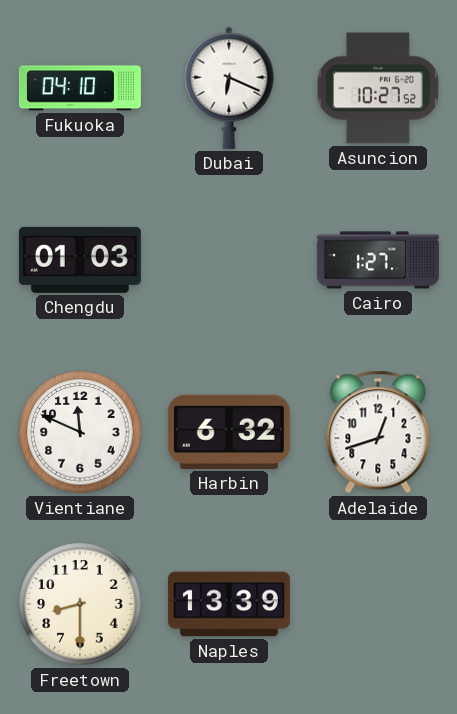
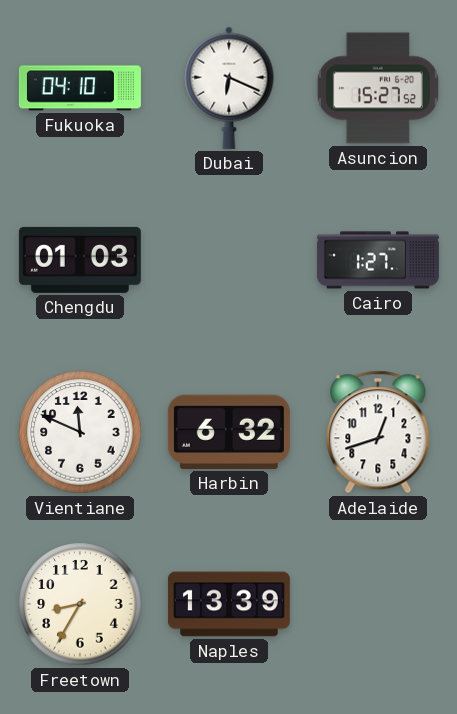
Asuncion: 10:27 -> 15:27
Freetown: 8:30 -> 8:35
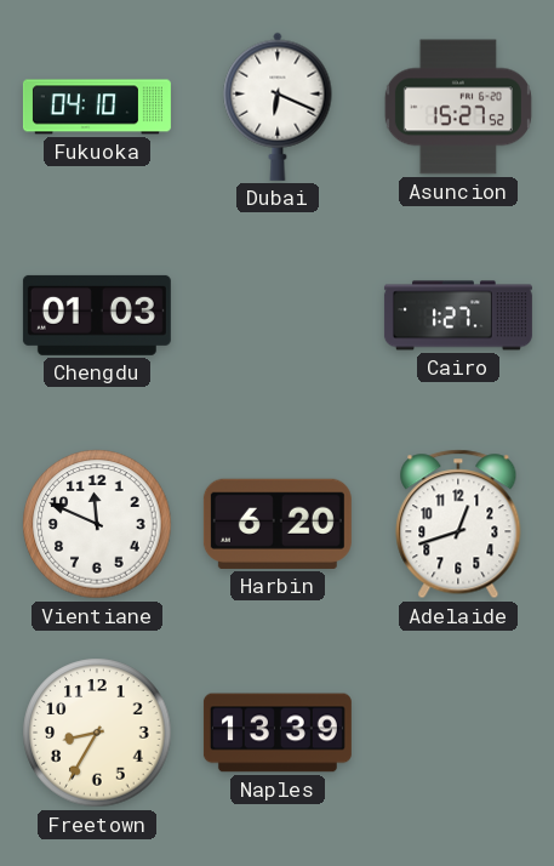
Harbin: 6:32 -> 6:20
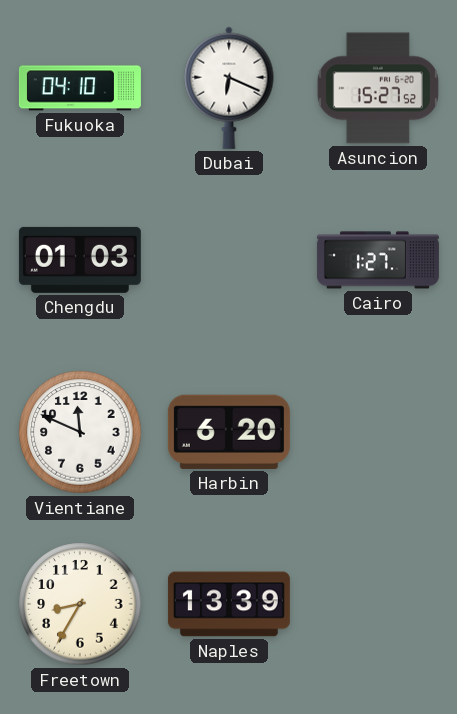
Adelaide: 12:42 -> none
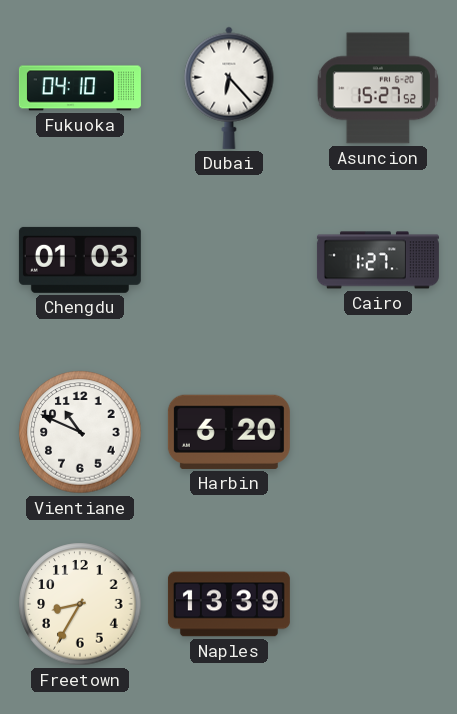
Dubai: 6:19 -> 6:23
Vientiane: 11:49 -> 10:49
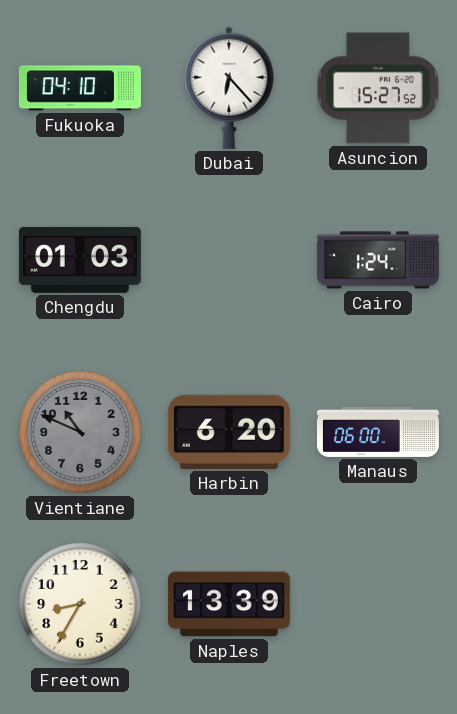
Cairo: 1:27 -> 1:24
Vientiane dial: white -> grey
Manaus: none -> 06:00
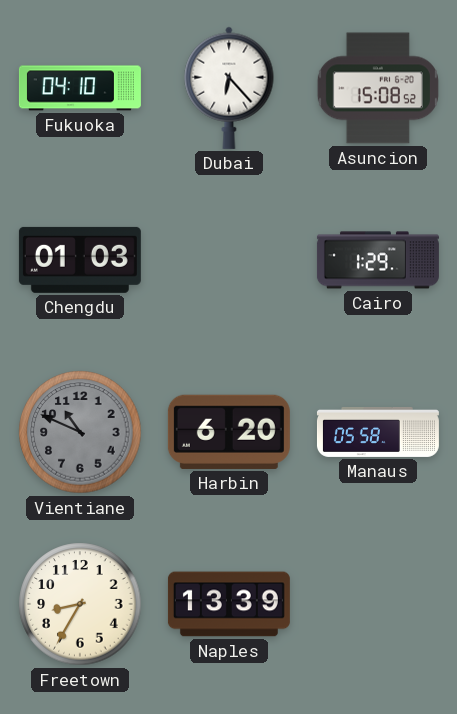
Asuncion: 15:27 -> 15:08
Cairo: 1:24 -> 1:29
Manaus: 06:00 -> 05:58
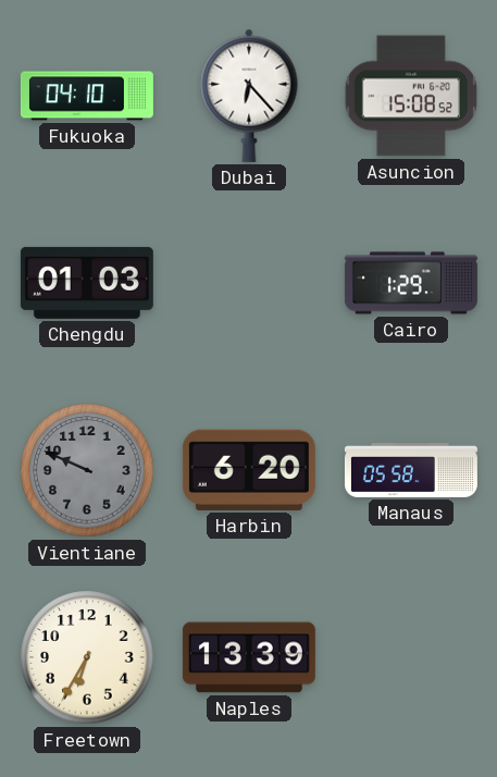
Vientiane: 10:49 -> 9:49
Freetown: 8:35 -> 6:35
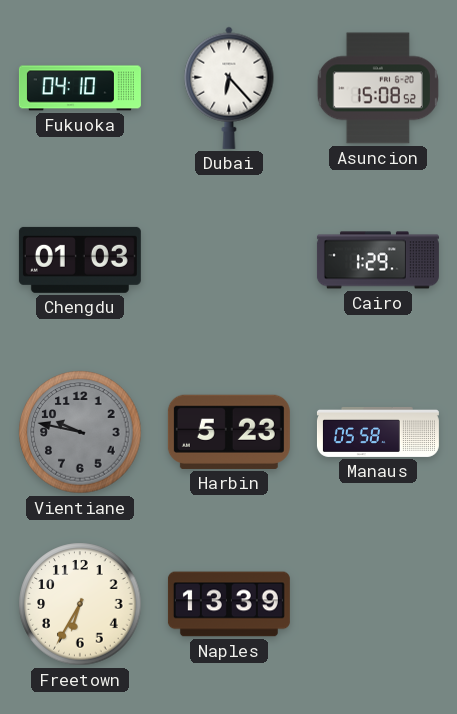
Vientiane: 9:49 -> 9:47
Harbin: 6:20 -> 5:23
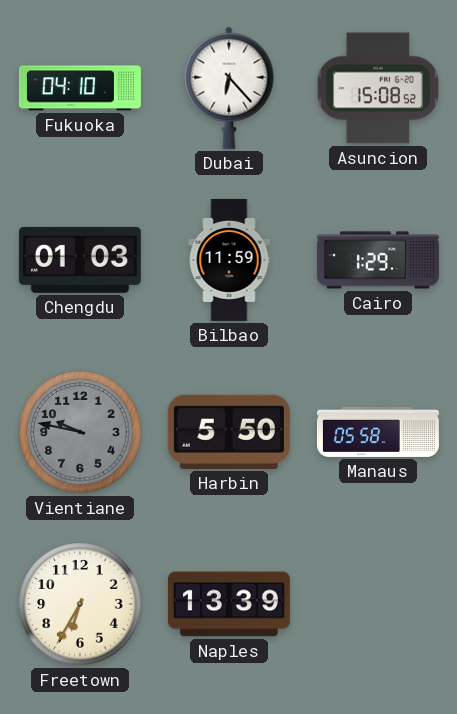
Bilbao: none -> 11:59
Harbin: 5:23 -> 5:50
